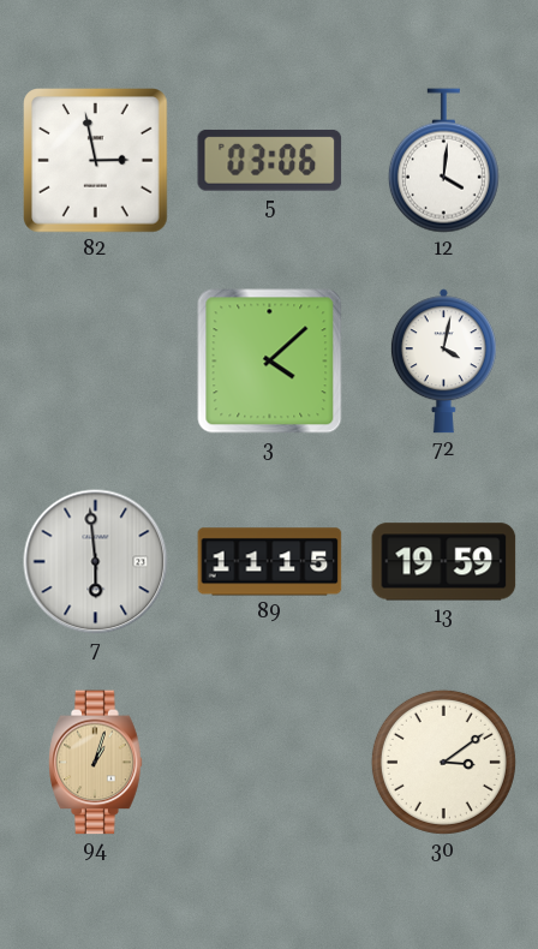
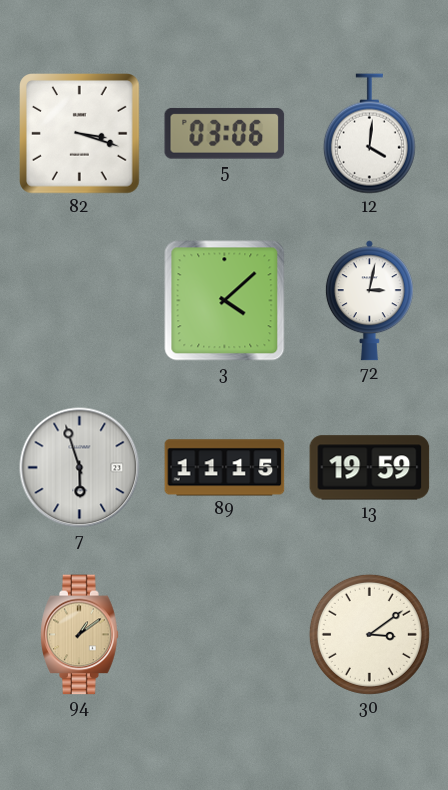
82: 2:58 -> 3:18
72: 4:02 -> 3:02
7: 5:59 -> 5:57
94: 1:03 -> 1:09
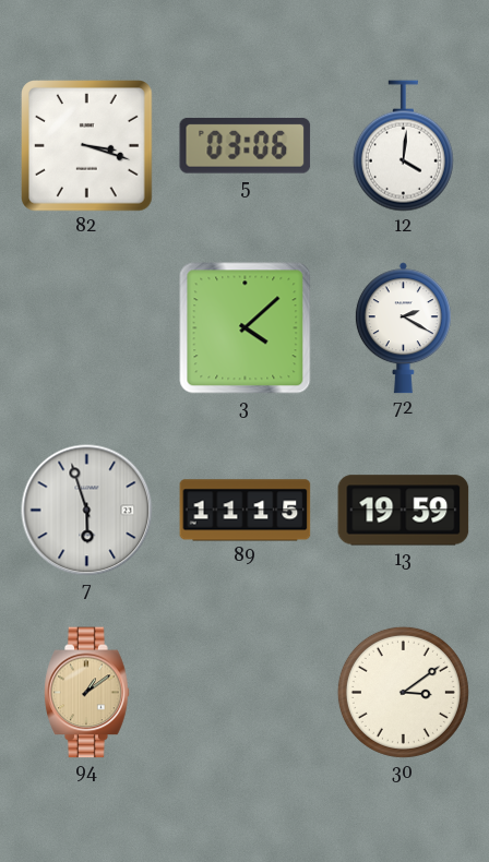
72: 3:02 -> 2:20
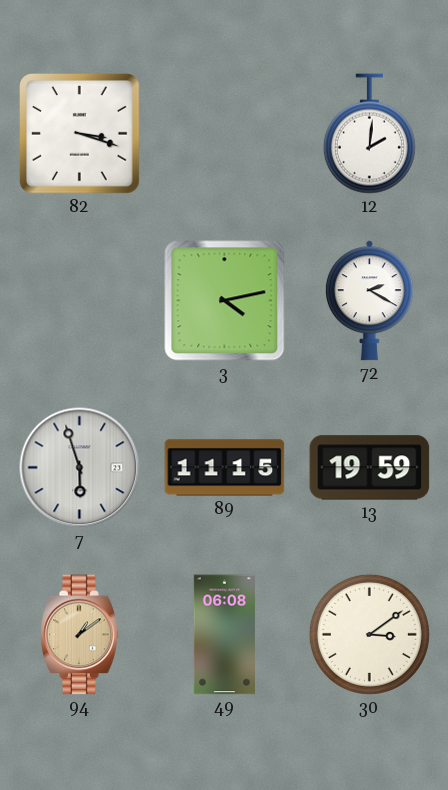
5: 03:06 -> none
12: 4:01 -> 2:01
3: 4:08 -> 4:13
49: none -> 06:08
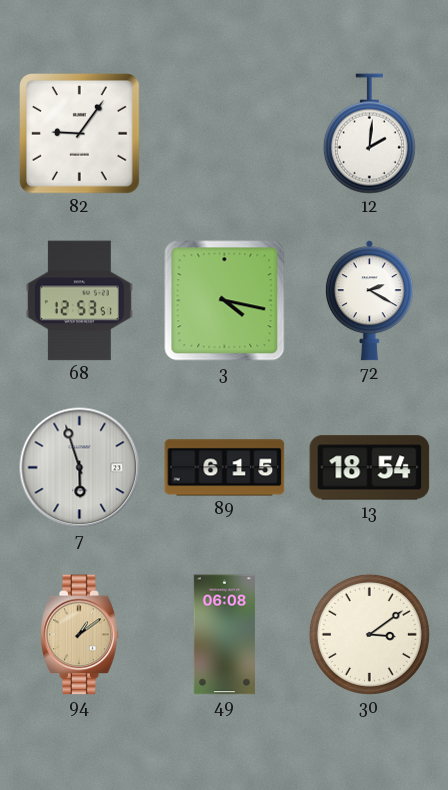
82: 3:18 -> 9:06
68: none -> 12:53
3: 4:13 -> 4:17
89: 11:15 -> 6:15
13: 19:59 -> 18:54
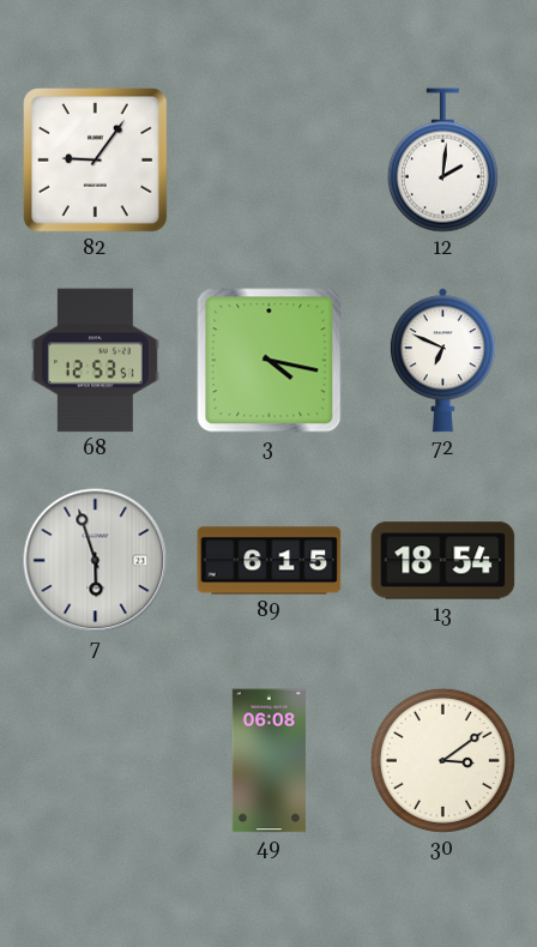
72: 2:20 -> 6:49
94: 1:09 -> none
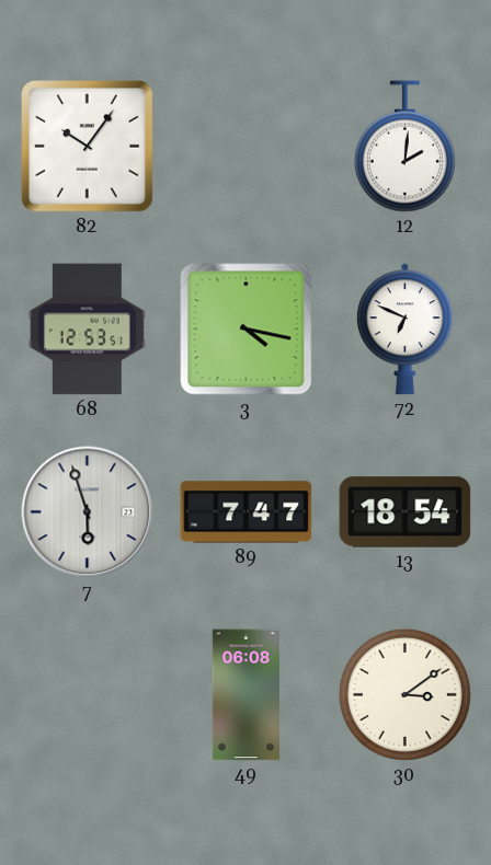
82: 9:06 -> 10:06
89: 6:15 -> 7:47
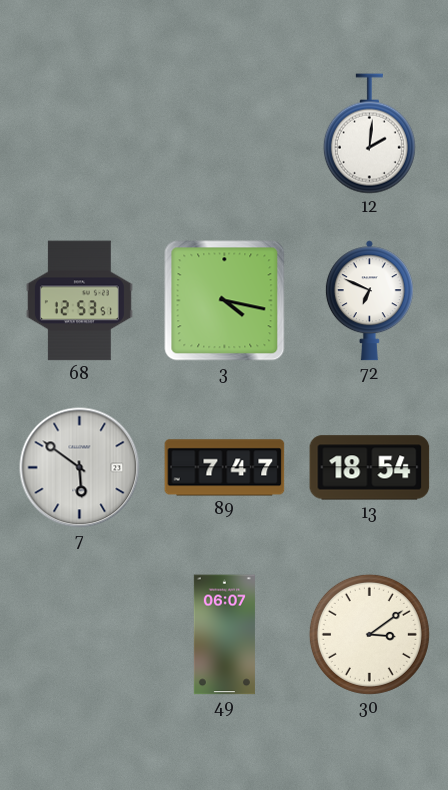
82: 10:06 -> none
7: 5:57 -> 5:51
49: 06:08 -> 06:07
